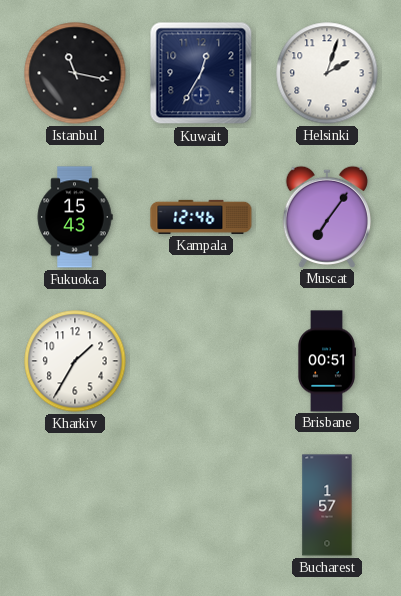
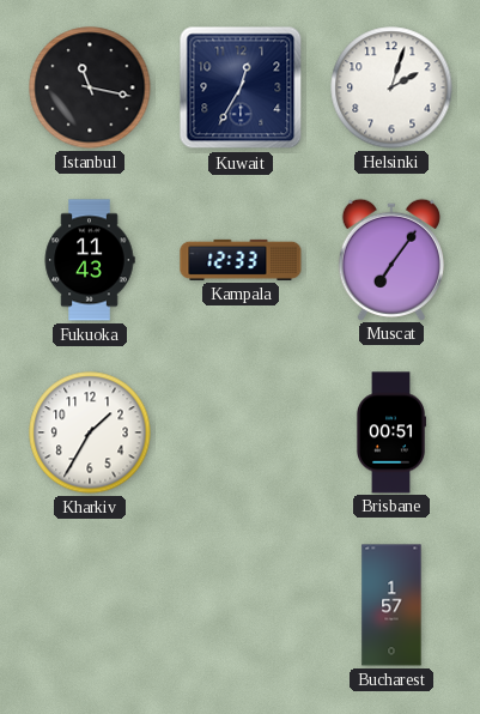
Fukuoka: 15:43 -> 11:43
Kampala: 12:46 -> 12:33
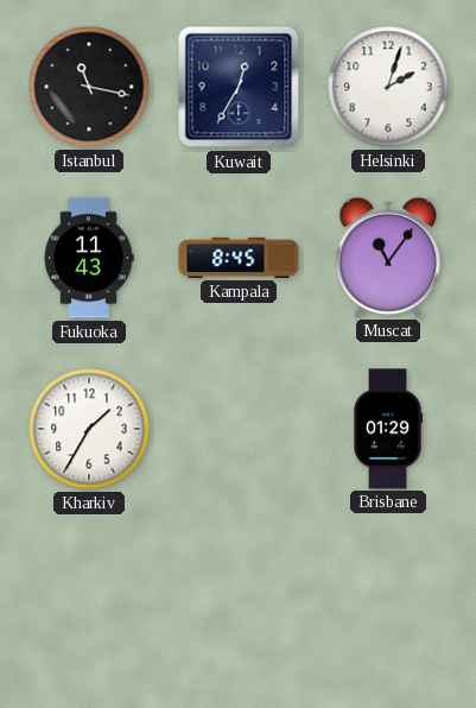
Kampala: 12:33 -> 8:45
Muscat: 7:06 -> 11:06
Brisbane: 00:51 -> 01:29
Bucharest: 1:57 -> none
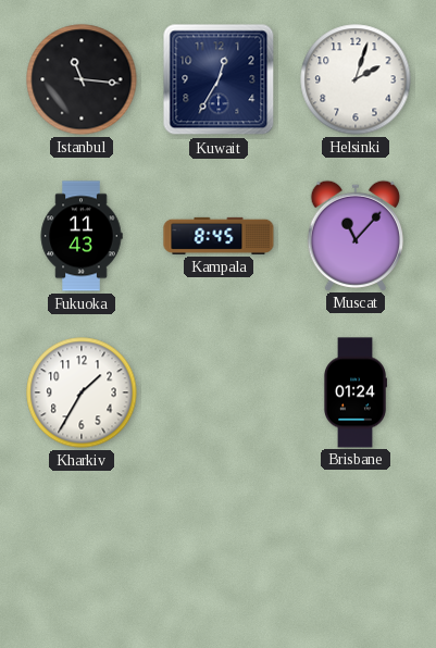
Istanbul: 11:17 -> 11:16
Muscat: 11:06 -> 11:07
Brisbane: 01:29 -> 01:24
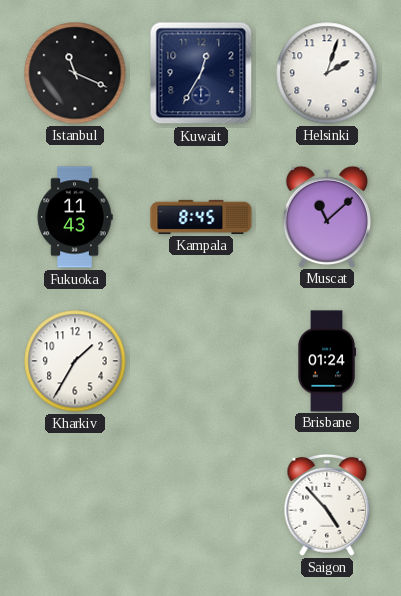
Istanbul: 11:16 -> 11:19
Muscat: 11:07 -> 11:08
Saigon: none -> 4:53
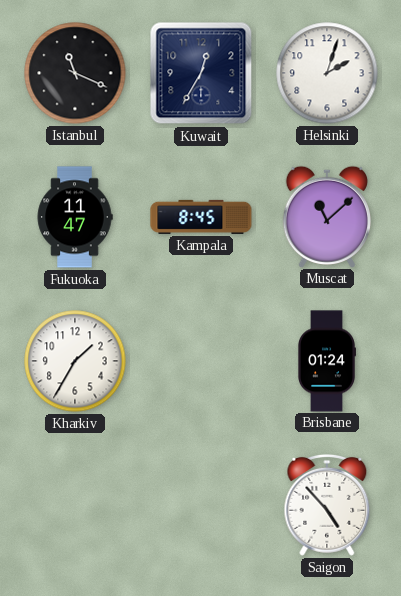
Fukuoka: 11:43 -> 11:47
